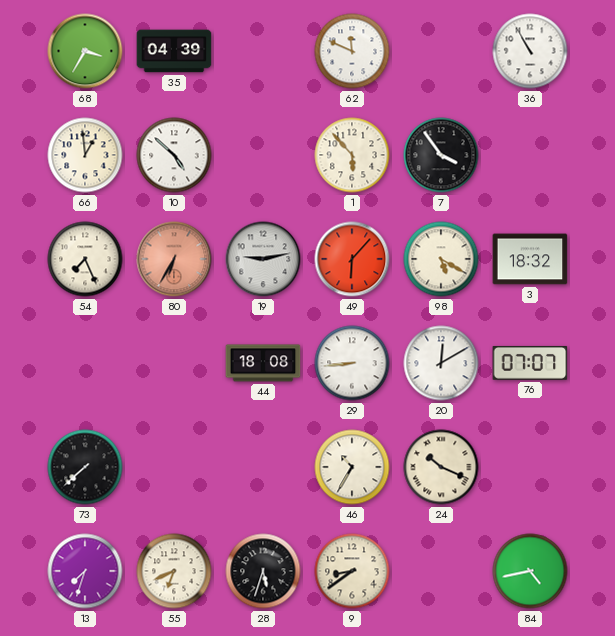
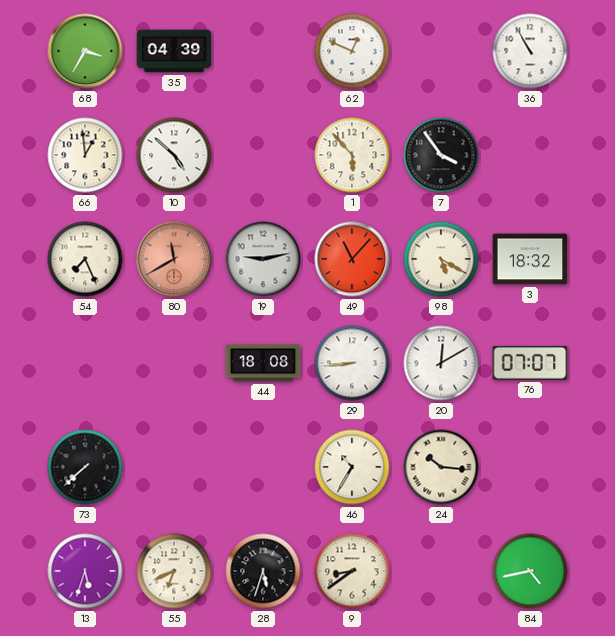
62: 11:49 -> 12:49
80: 6:35 -> 11:40
49: 6:07 -> 11:07
24: 10:19 -> 10:16
13: 7:33 -> 5:33
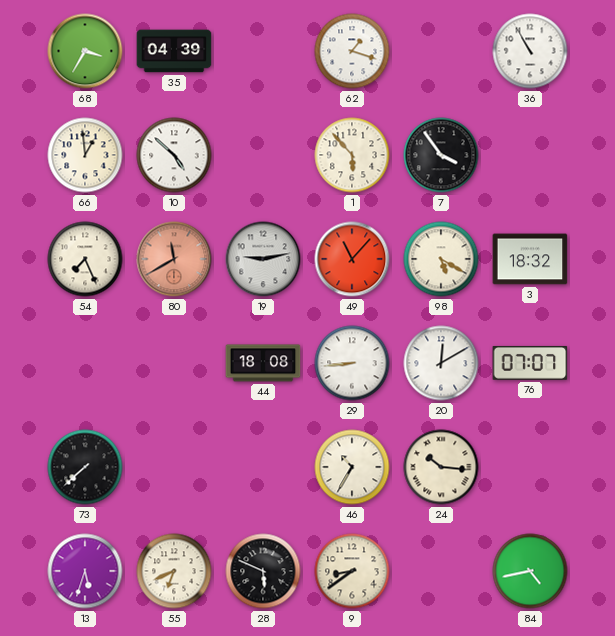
62: 12:49 -> 1:18
28: 5:33 -> 5:49
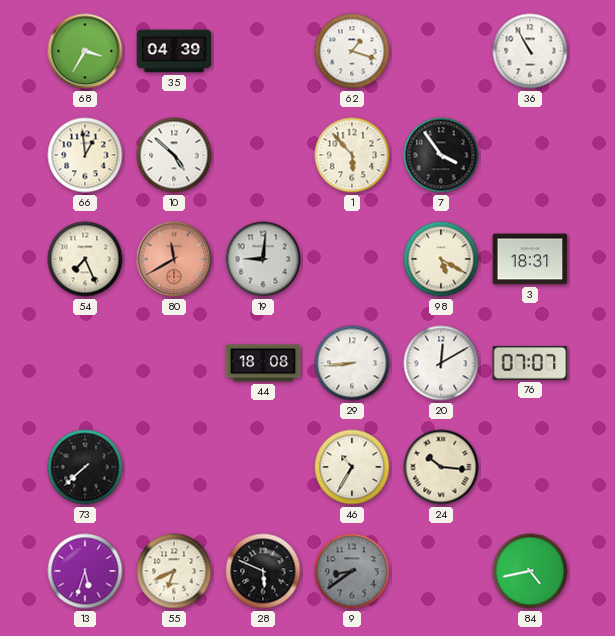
19: 9:13 -> 9:01
49: 11:07 -> none
3: 18:32 -> 18:31
9 dial: cream -> grey
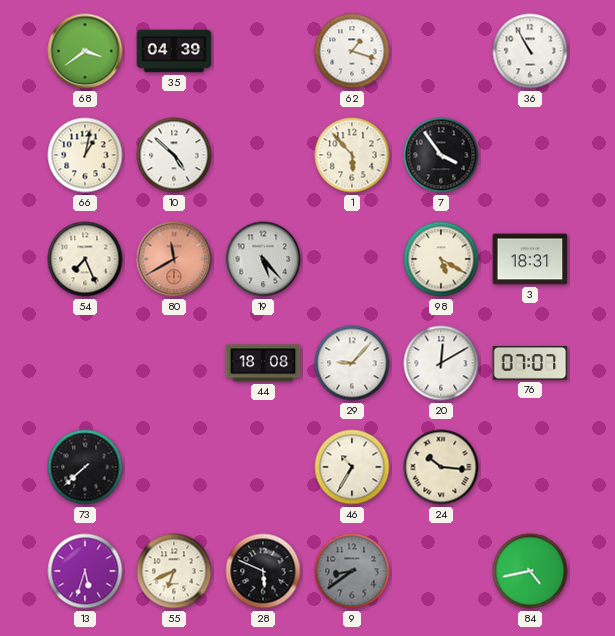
68: 3:35 -> 3:39
66: 12:59 -> 1:02
19: 9:01 -> 5:23
29: 8:44 -> 9:07
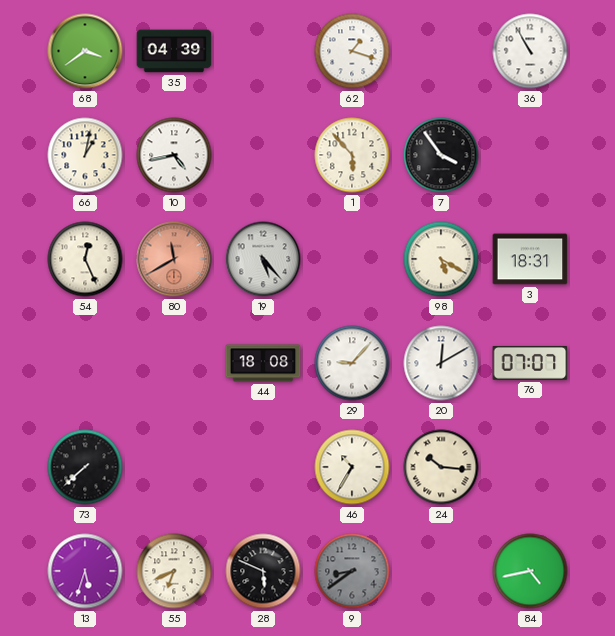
10: 4:52 -> 4:43
54: 7:26 -> 12:26
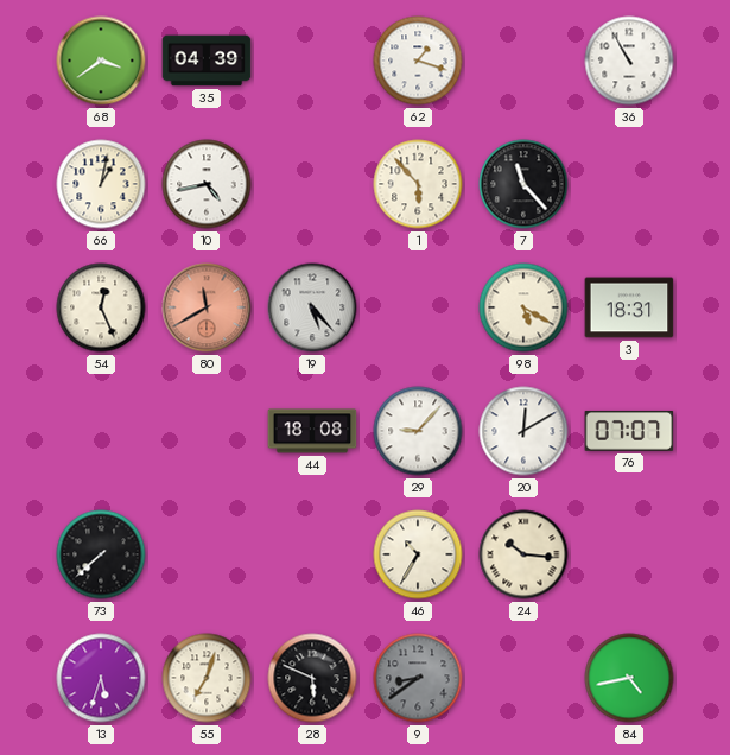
7: 3:54 -> 11:23
55: 6:41 -> 7:03
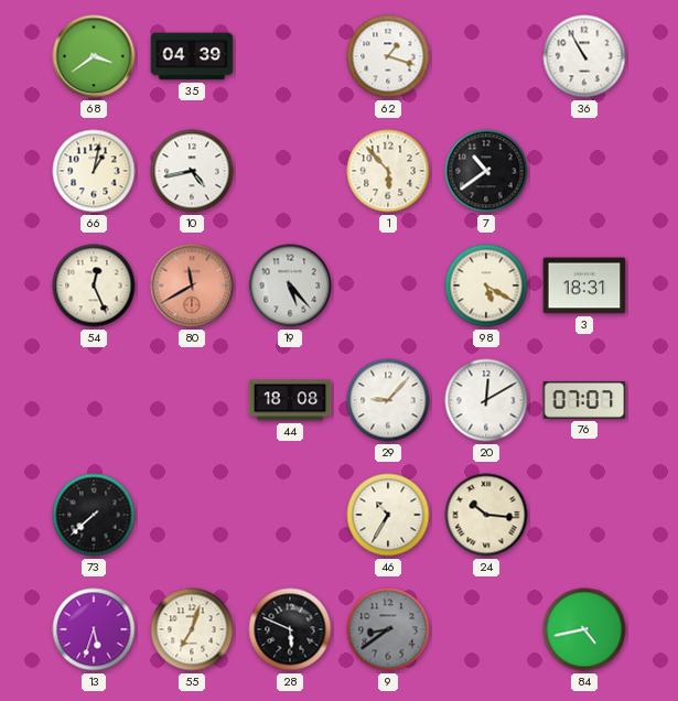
7: 11:23 -> 10:39
